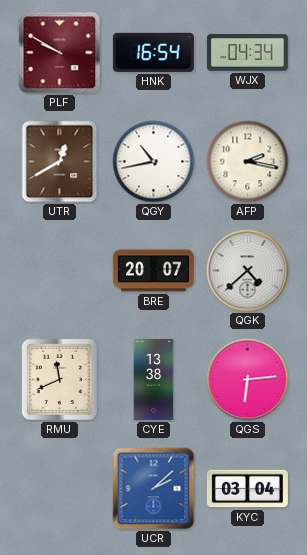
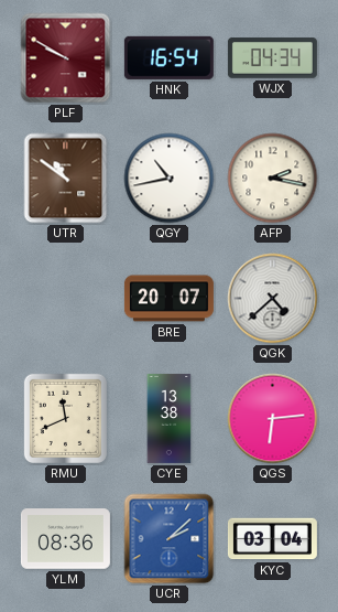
UTR: 12:40 -> 10:51
YLM: none -> 08:36
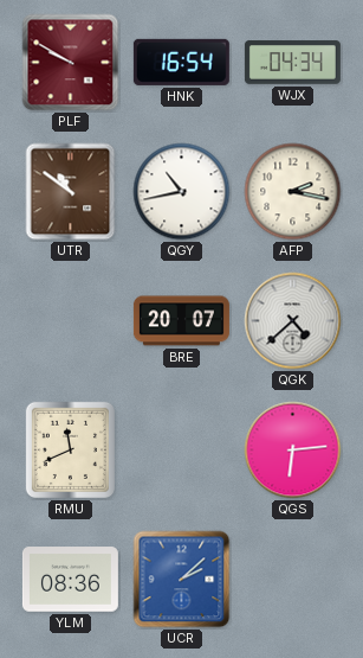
CYE: 13:38 -> none
KYC: 03:04 -> none
